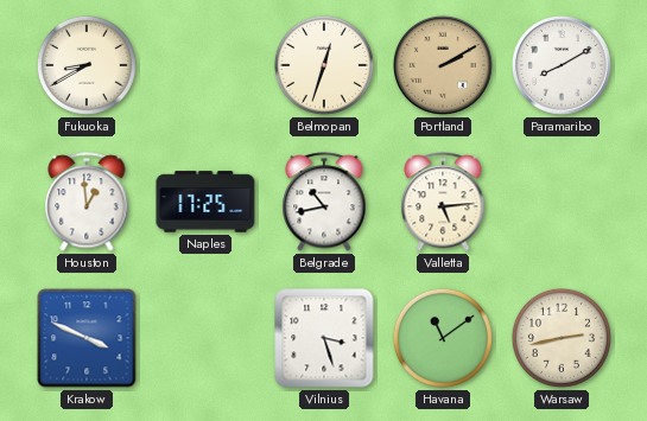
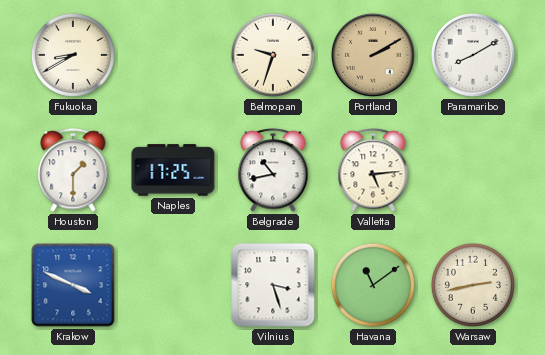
Belmopan: 12:33 -> 9:33
Houston: 12:59 -> 1:30
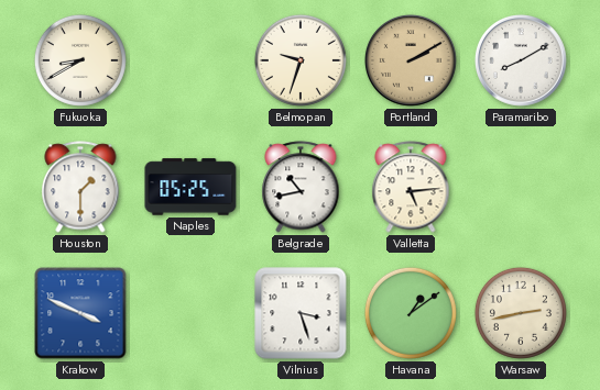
Naples: 17:25 -> 05:25
Havana: 11:09 -> 1:09
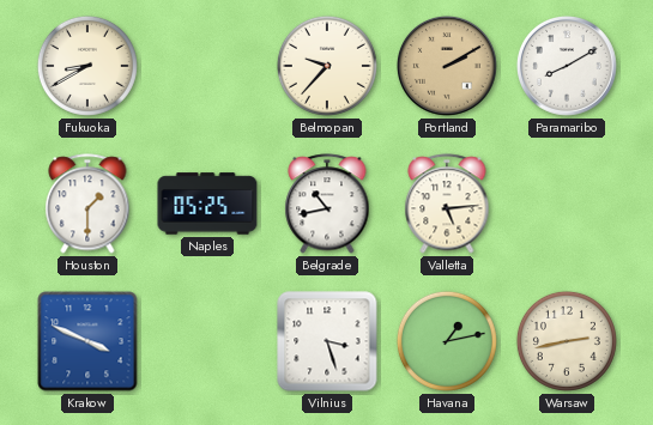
Belmopan: 9:33 -> 9:37
Havana: 1:09 -> 1:13
